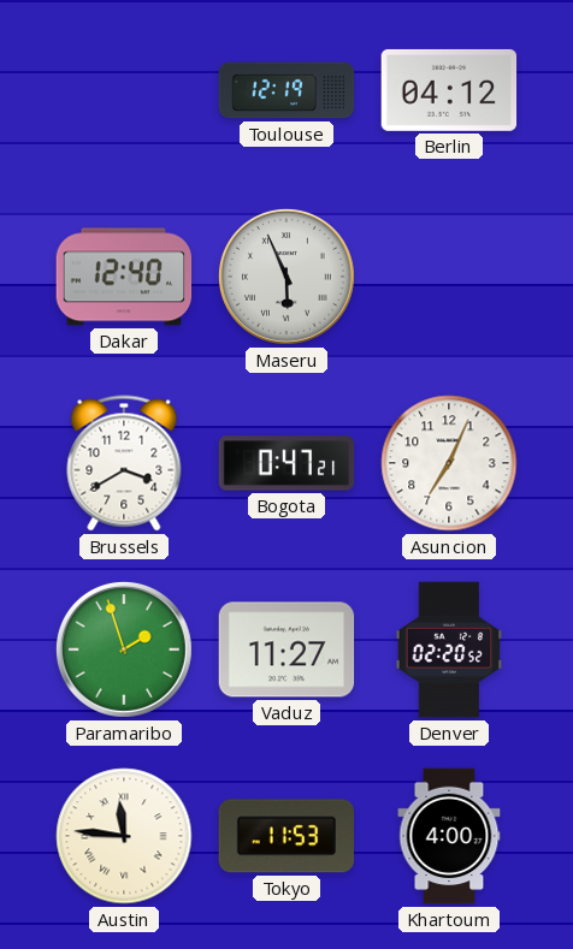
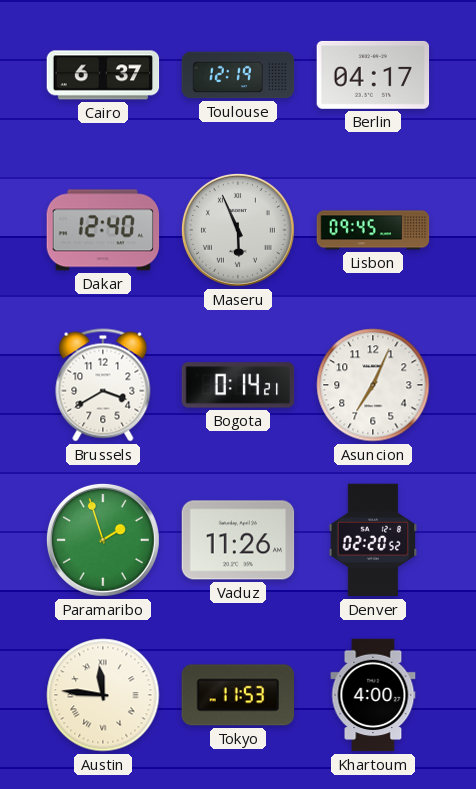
Cairo: none -> 6:37
Berlin: 04:12 -> 04:17
Lisbon: none -> 09:45
Bogota: 0:47 -> 0:14
Vaduz: 11:27 -> 11:26
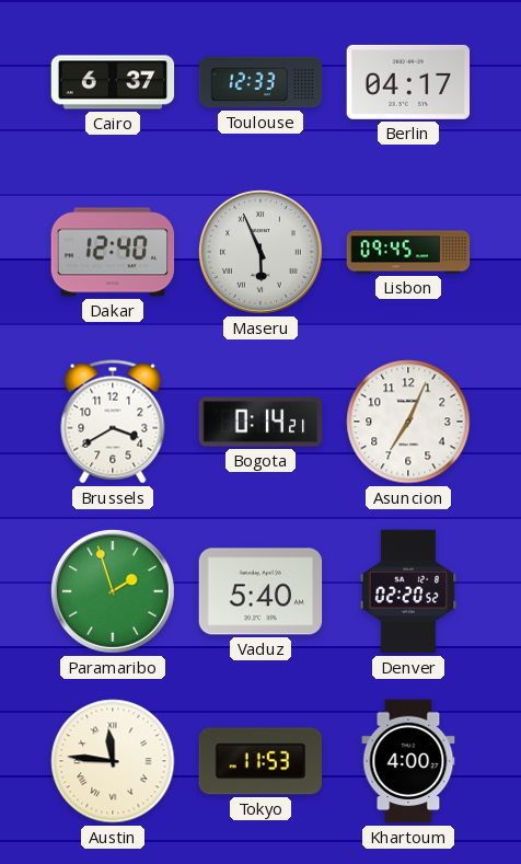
Toulouse: 12:19 -> 12:33
Vaduz: 11:26 -> 5:40
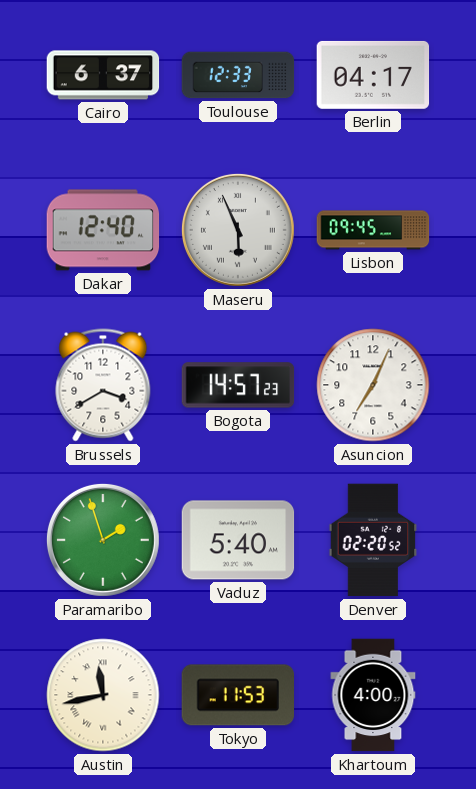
Bogota: 0:14 -> 14:57
Austin: 11:46 -> 11:43
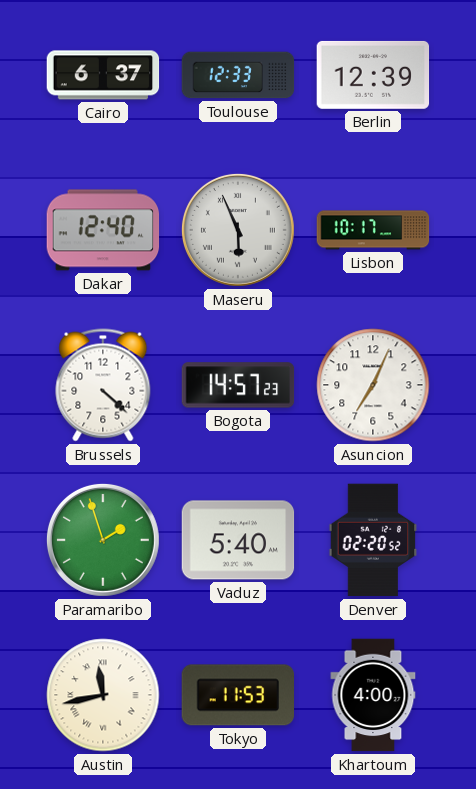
Berlin: 04:17 -> 12:39
Lisbon: 09:45 -> 10:17
Brussels: 3:40 -> 4:22
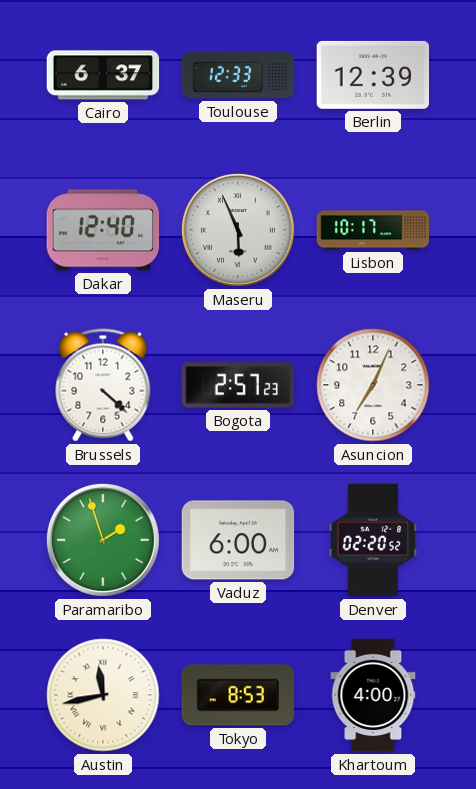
Bogota: 14:57 -> 2:57
Vaduz: 5:40 -> 6:00
Tokyo: 11:53 -> 8:53
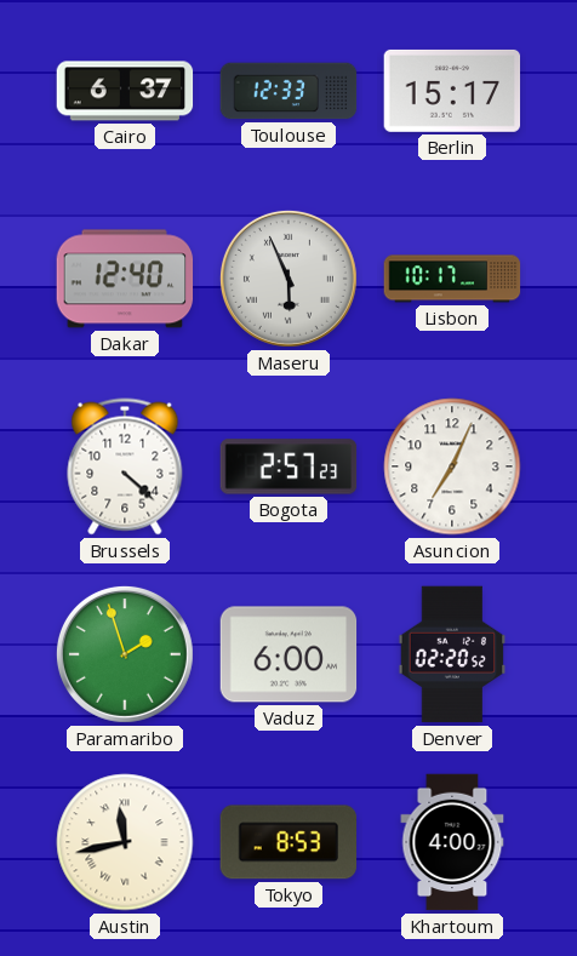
Berlin: 12:39 -> 15:17
